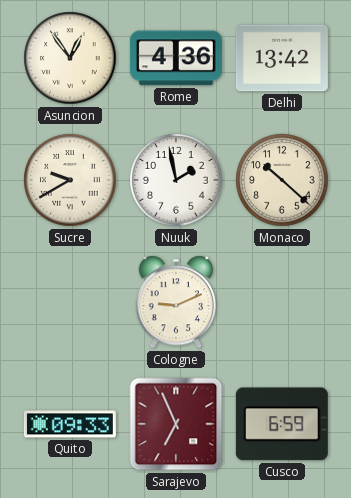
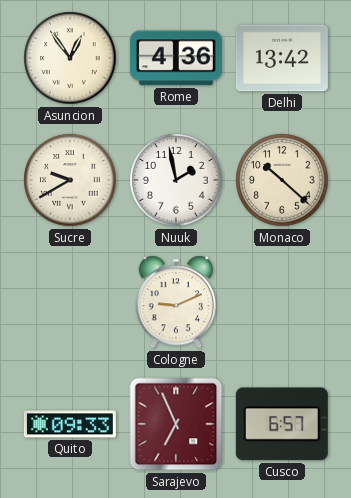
Cusco: 6:59 -> 6:57
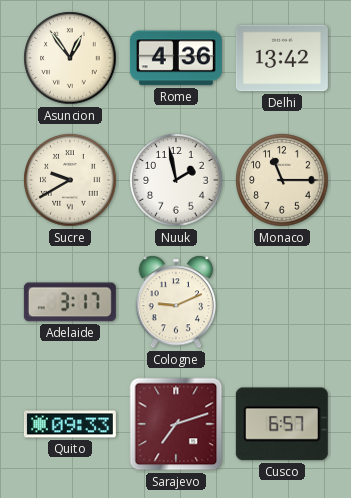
Monaco: 10:22 -> 11:15
Adelaide: none -> 3:17
Sarajevo: 6:56 -> 7:12
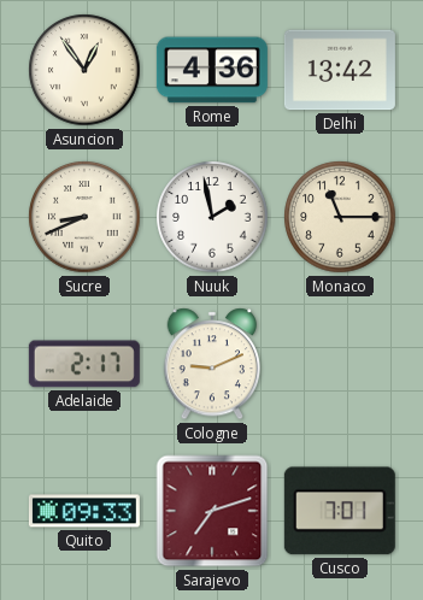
Sucre: 9:40 -> 8:41
Adelaide: 3:17 -> 2:17
Cusco: 6:57 -> 7:01
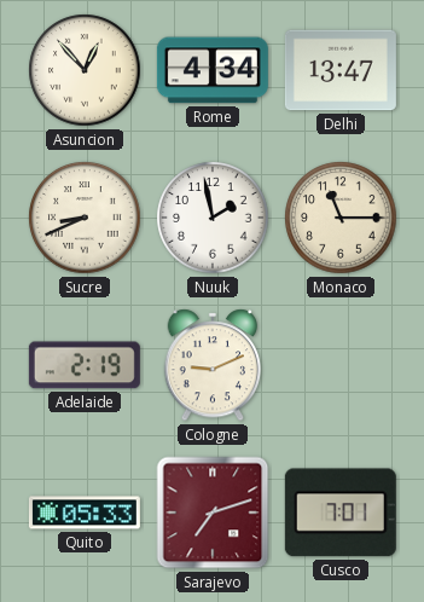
Asuncion: 12:54 -> 12:53
Rome: 4:36 -> 4:34
Delhi: 13:42 -> 13:47
Adelaide: 2:17 -> 2:19
Quito: 09:33 -> 05:33
